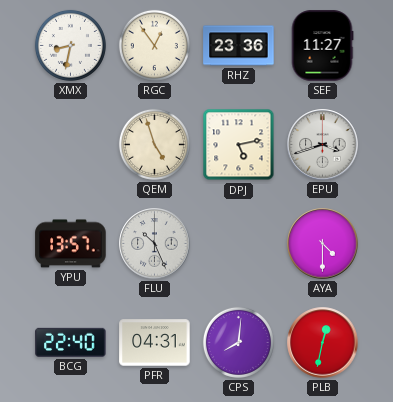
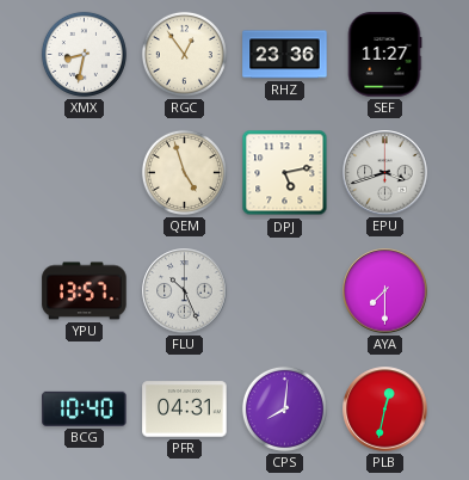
AYA: 4:30 -> 7:30
BCG: 22:40 -> 10:40
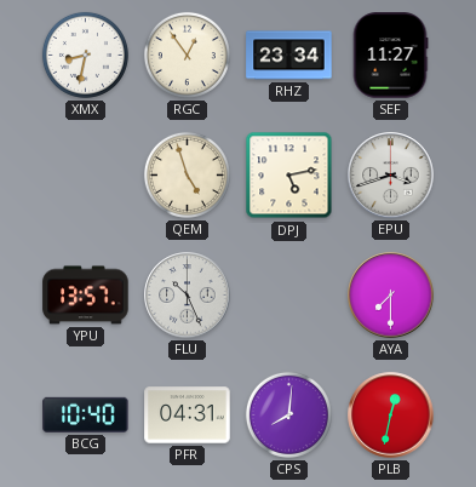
RHZ: 23:36 -> 23:34
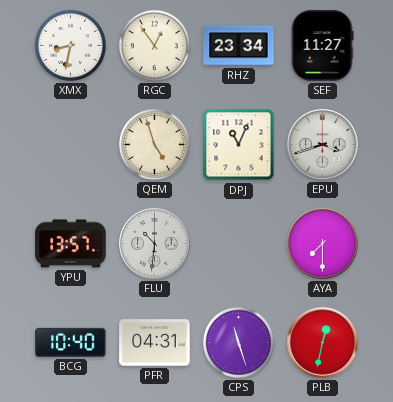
DPJ: 5:13 -> 11:04
FLU: 10:26 -> 10:31
CPS: 8:01 -> 11:27
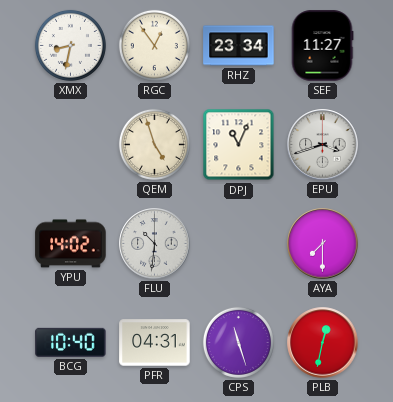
YPU: 13:57 -> 14:02
